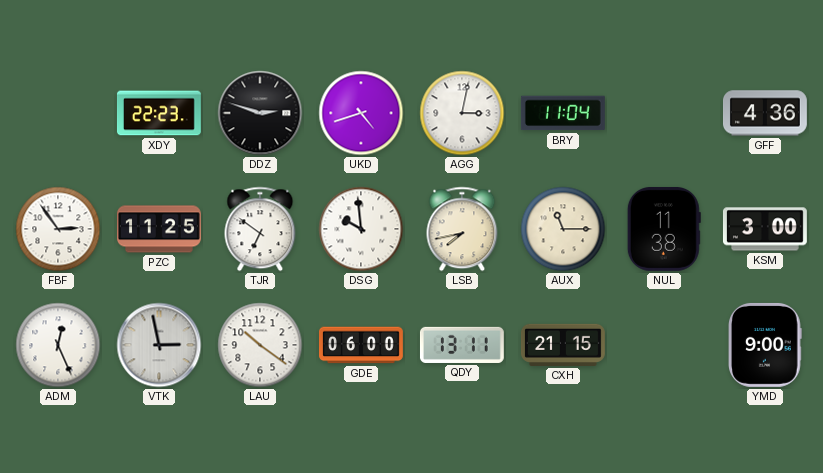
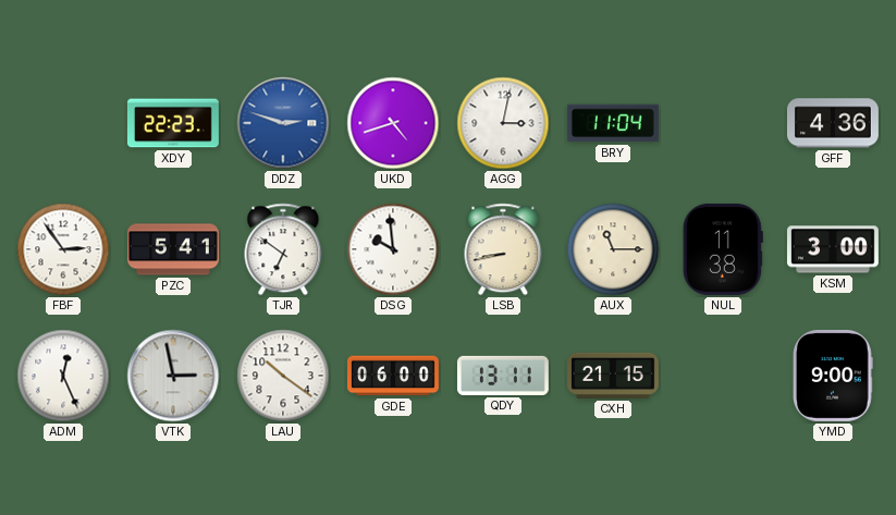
DDZ dial: black -> blue
PZC: 11:25 -> 5:41
LSB: 7:43 -> 8:43
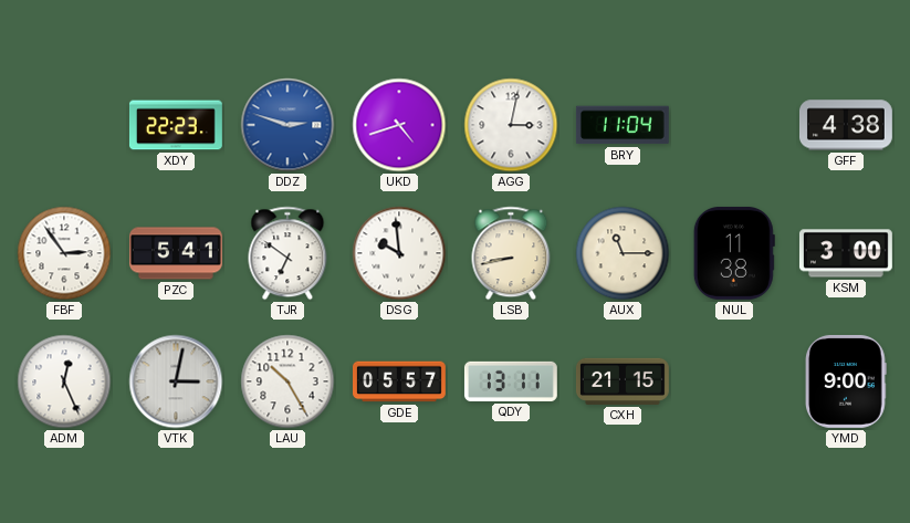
GFF: 4:36 -> 4:38
VTK: 2:58 -> 3:02
LAU: 10:21 -> 10:25
GDE: 06:00 -> 05:57
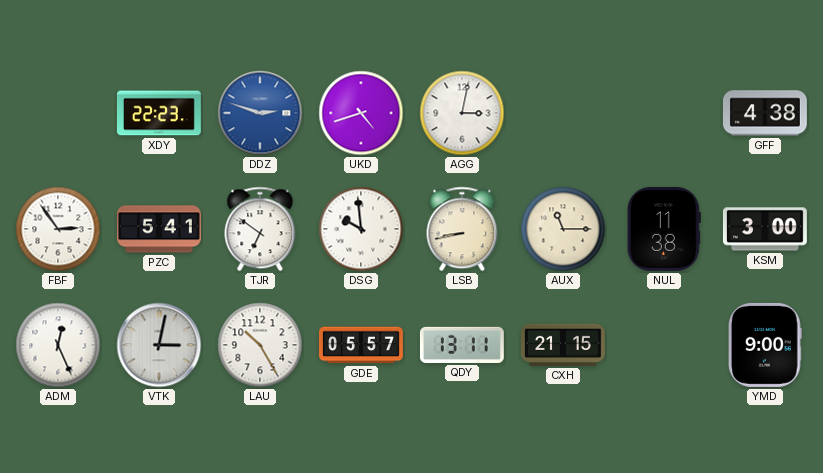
BRY: 11:04 -> none
